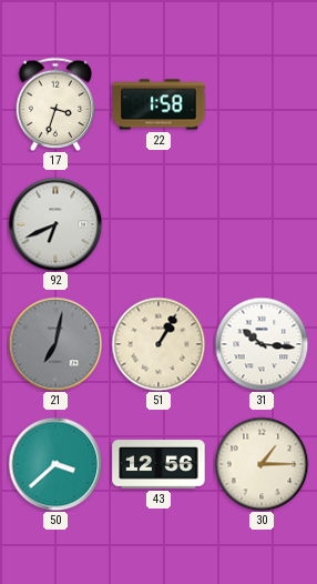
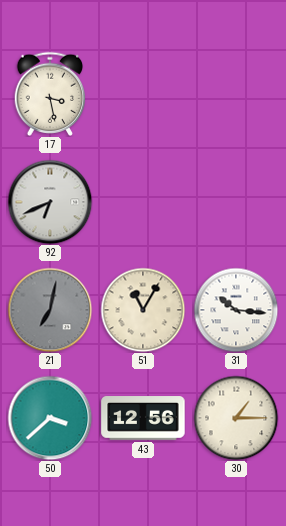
17: 3:33 -> 3:28
22: 1:58 -> none
51: 1:05 -> 11:05
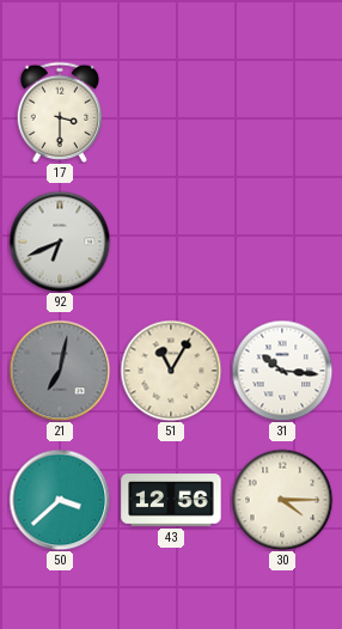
17: 3:28 -> 3:30
30: 1:15 -> 4:15
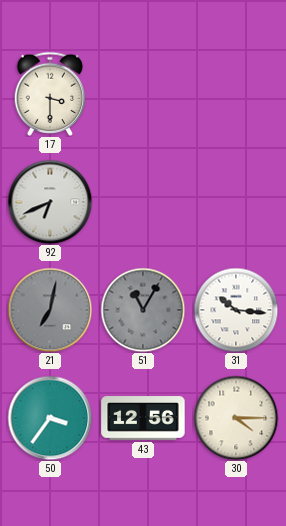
51 dial: cream -> grey
50: 3:38 -> 3:36
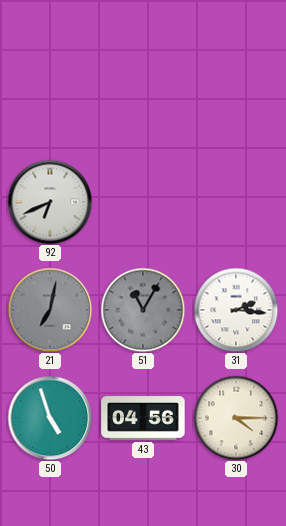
17: 3:30 -> none
31: 10:16 -> 2:16
50: 3:36 -> 4:57
43: 12:56 -> 04:56
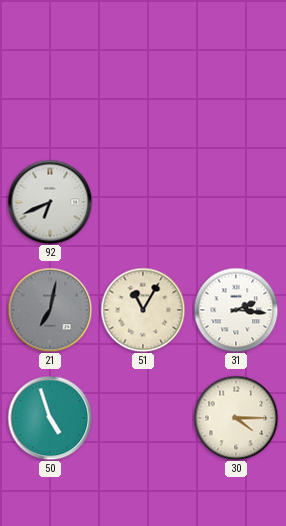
51 dial: grey -> cream
43: 04:56 -> none
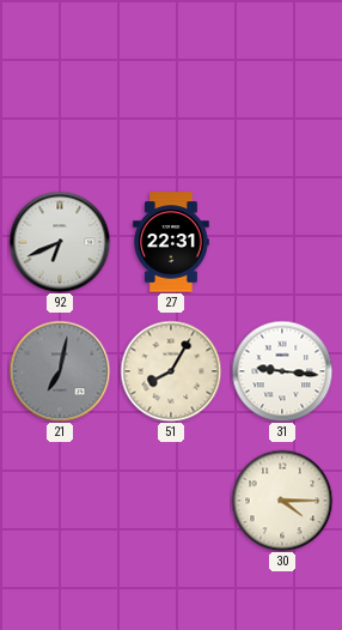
27: none -> 22:31
51: 11:05 -> 8:05
31: 2:16 -> 9:16
50: 4:57 -> none
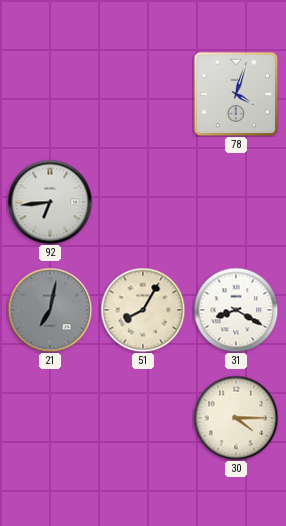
78: none -> 4:03
92: 6:41 -> 6:44
27: 22:31 -> none
31: 9:16 -> 8:20
